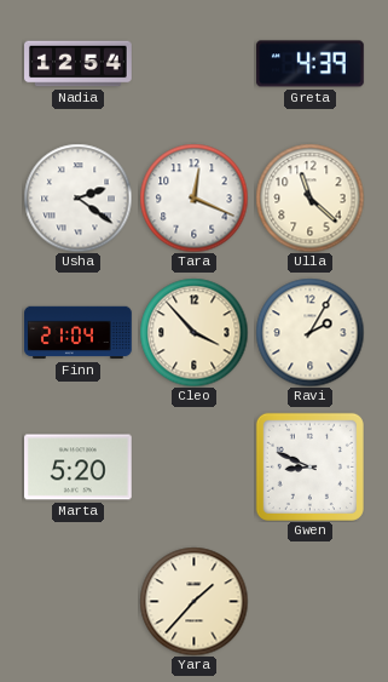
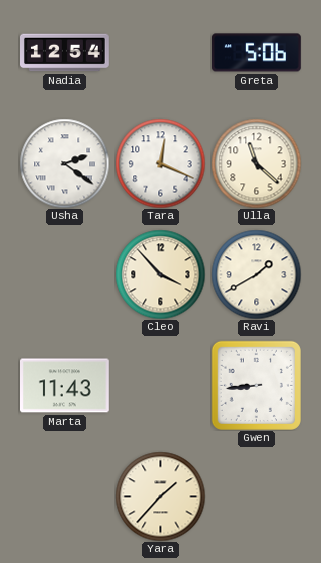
Greta: 4:39 -> 5:06
Finn: 21:04 -> none
Ravi: 2:05 -> 1:40
Marta: 5:20 -> 11:43
Gwen: 8:49 -> 8:44
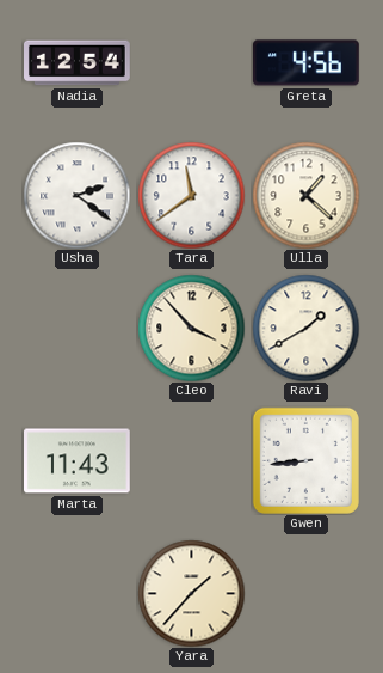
Greta: 5:06 -> 4:56
Tara: 12:19 -> 11:39
Ulla: 11:22 -> 1:22
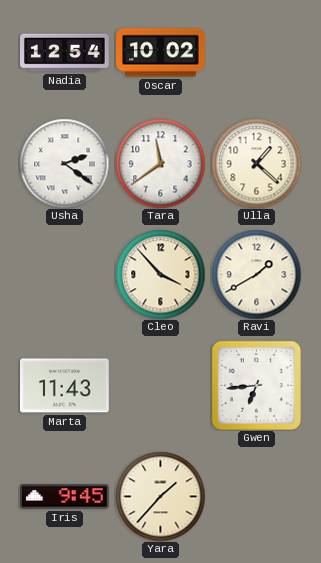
Oscar: none -> 10:02
Greta: 4:56 -> none
Gwen: 8:44 -> 6:44
Iris: none -> 9:45
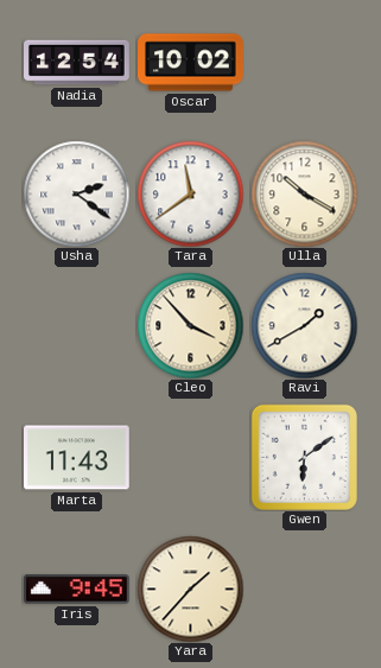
Ulla: 1:22 -> 10:20
Gwen: 6:44 -> 6:09
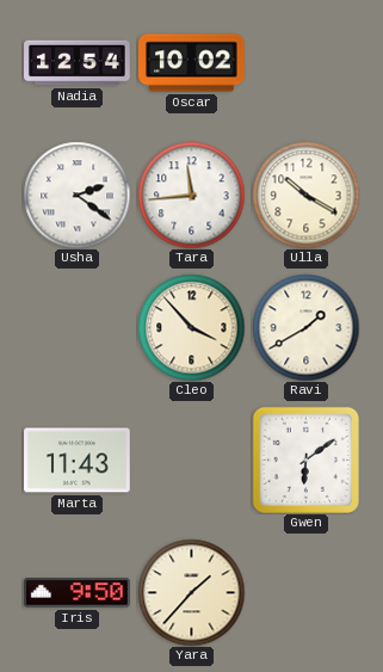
Tara: 11:39 -> 11:44
Iris: 9:45 -> 9:50
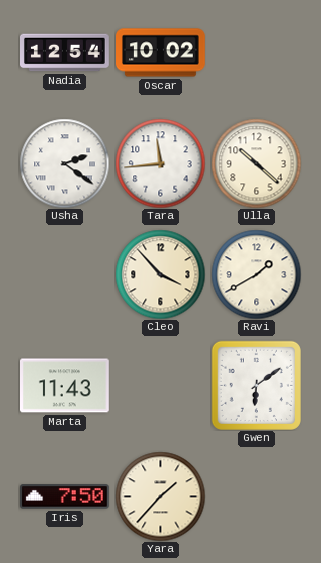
Ulla: 10:20 -> 10:22
Iris: 9:50 -> 7:50
